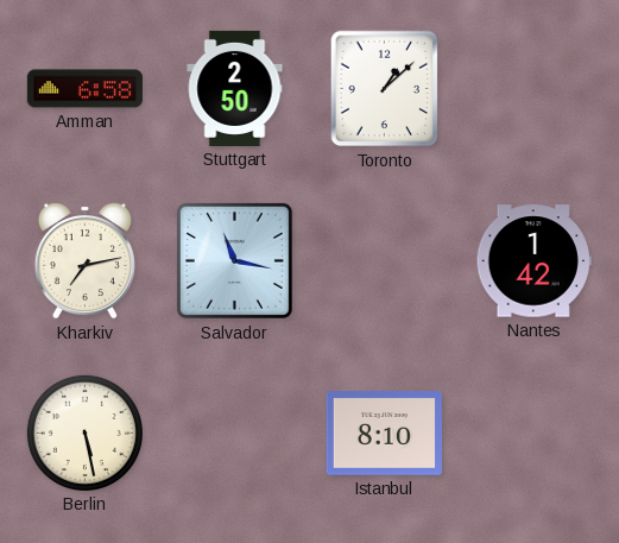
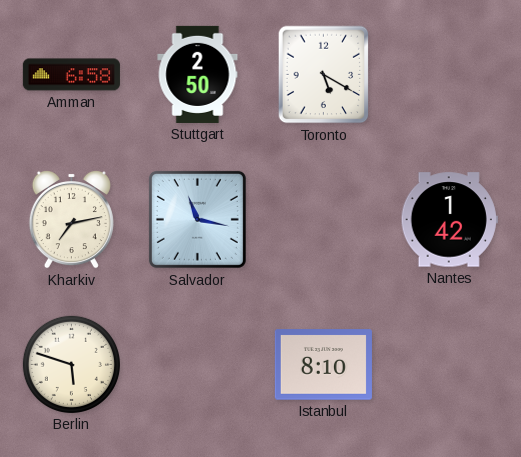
Toronto: 1:08 -> 5:20
Berlin: 5:28 -> 5:48
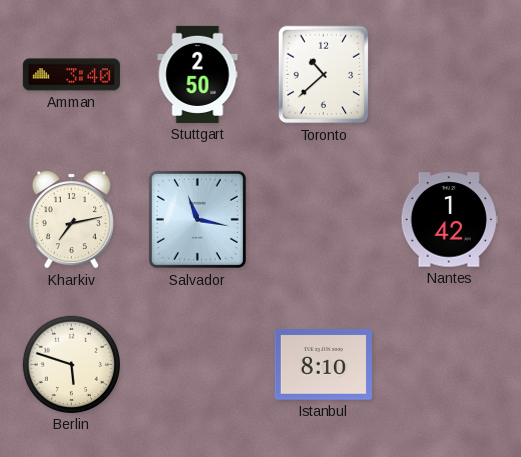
Amman: 6:58 -> 3:40
Toronto: 5:20 -> 10:38
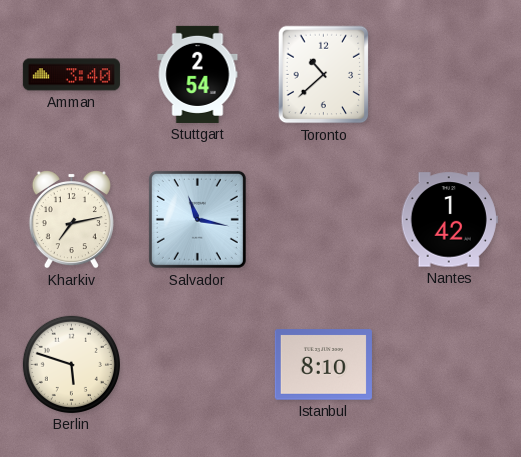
Stuttgart: 2:50 -> 2:54
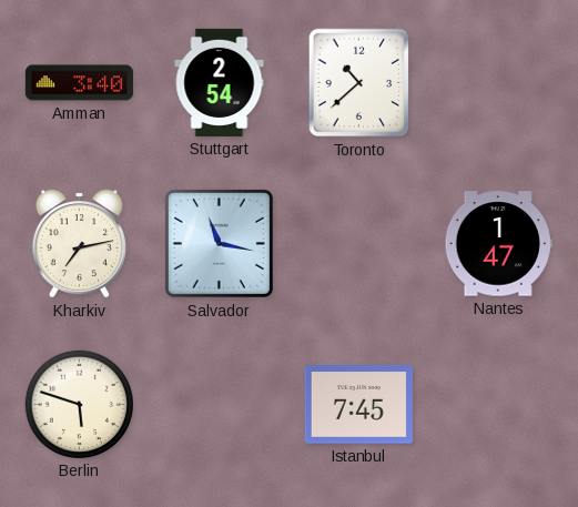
Nantes: 1:42 -> 1:47
Istanbul: 8:10 -> 7:45
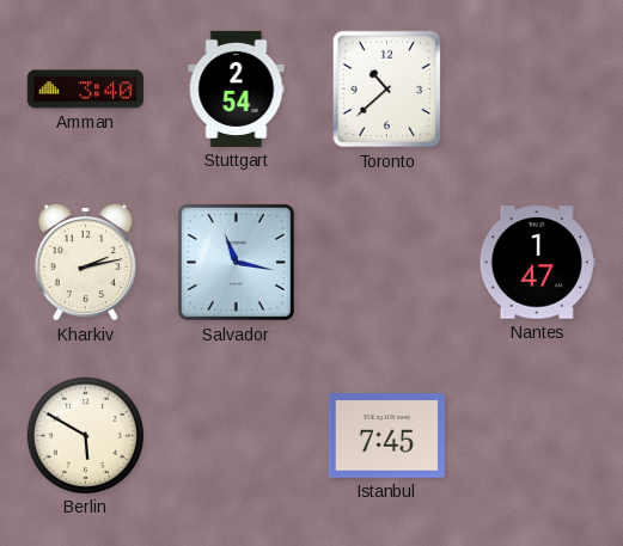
Kharkiv: 7:13 -> 2:13
Berlin: 5:48 -> 5:50
